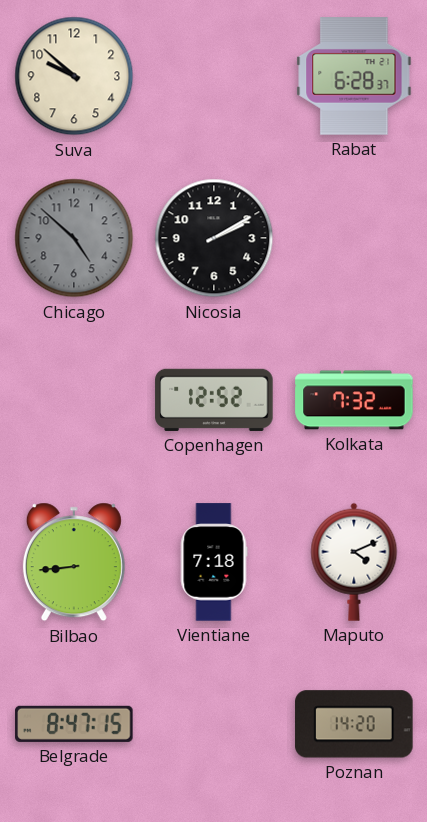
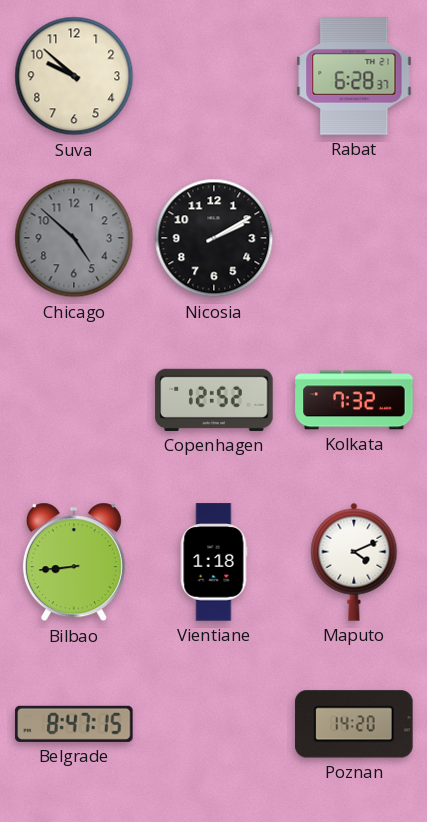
Vientiane: 7:18 -> 1:18
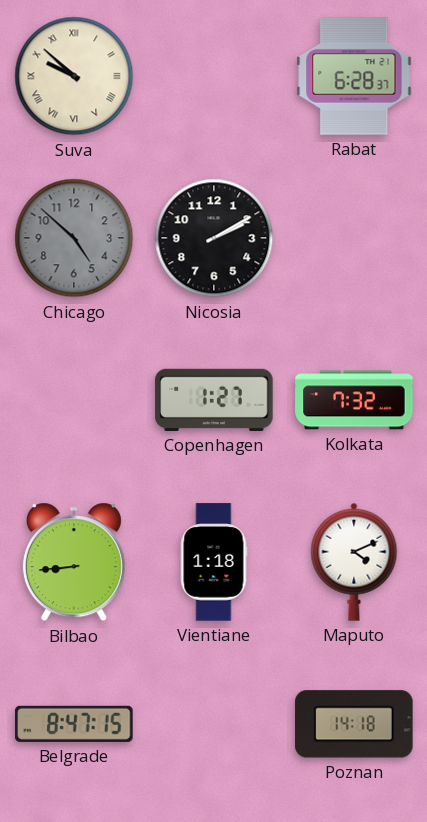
Suva numerals: Arabic -> Roman
Copenhagen: 12:52 -> 1:27
Poznan: 14:20 -> 14:18
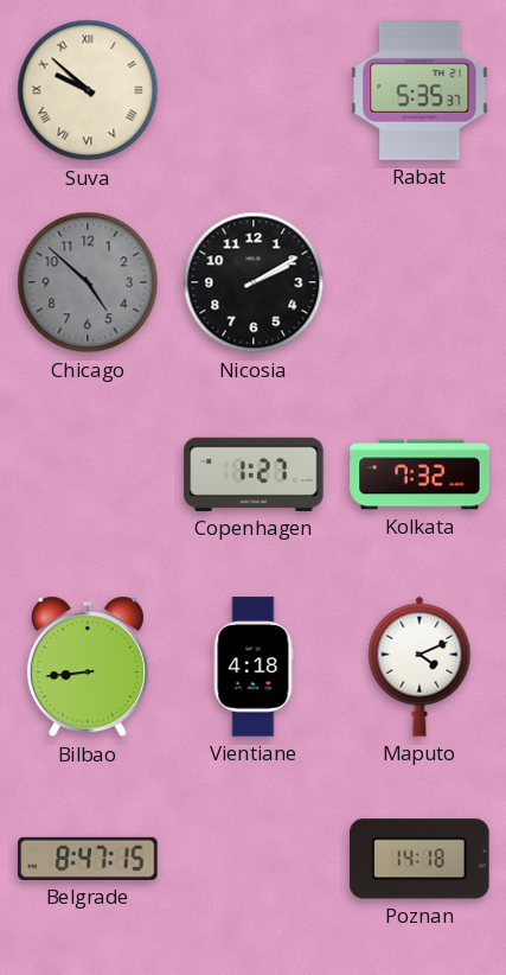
Rabat: 6:28 -> 5:35
Vientiane: 1:18 -> 4:18
